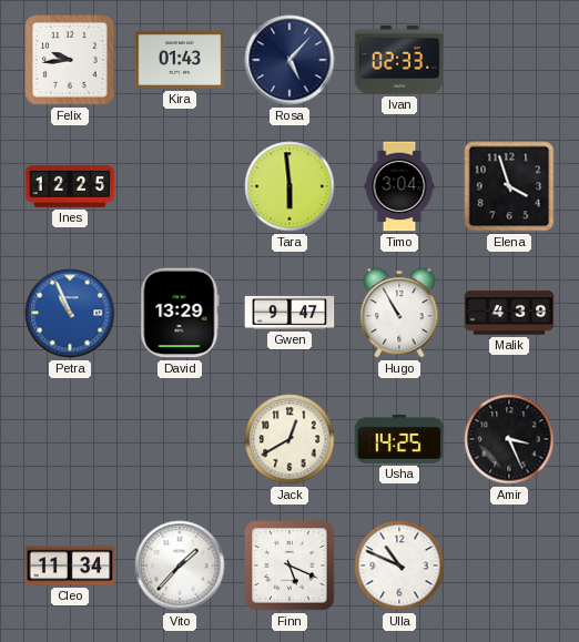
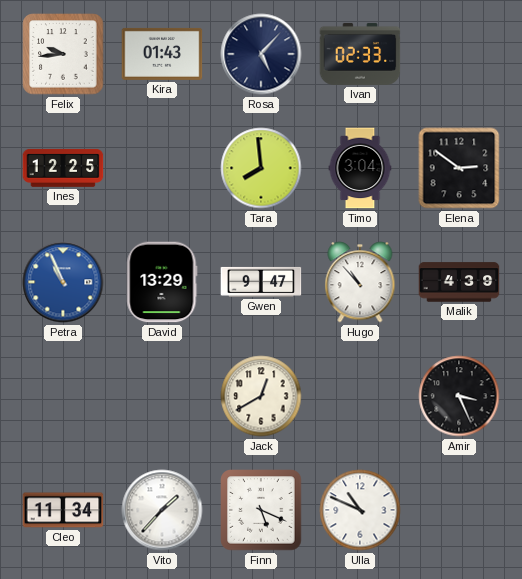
Tara: 5:59 -> 7:59
Elena: 3:57 -> 2:51
Hugo: 10:55 -> 10:53
Usha: 14:25 -> none
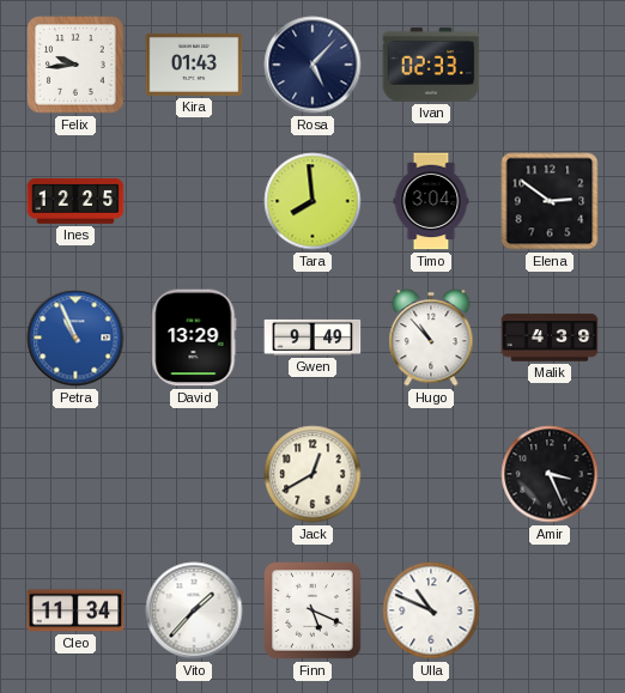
Gwen: 9:47 -> 9:49
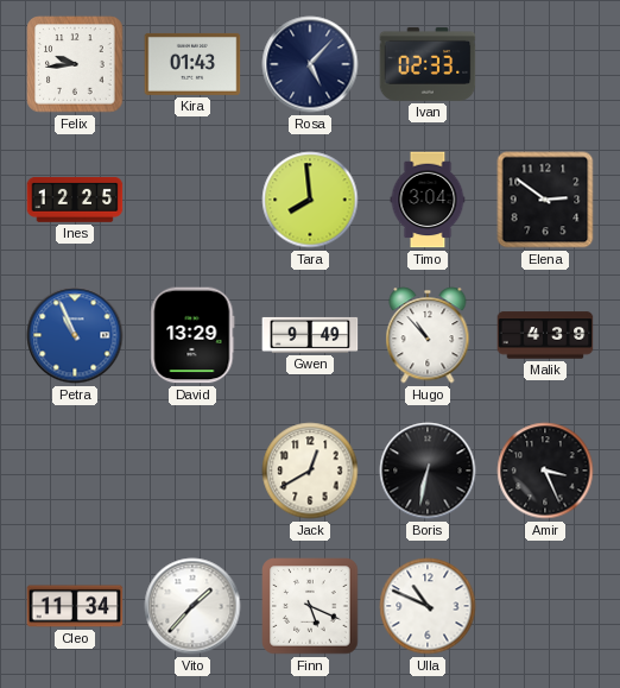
Boris: none -> 6:32
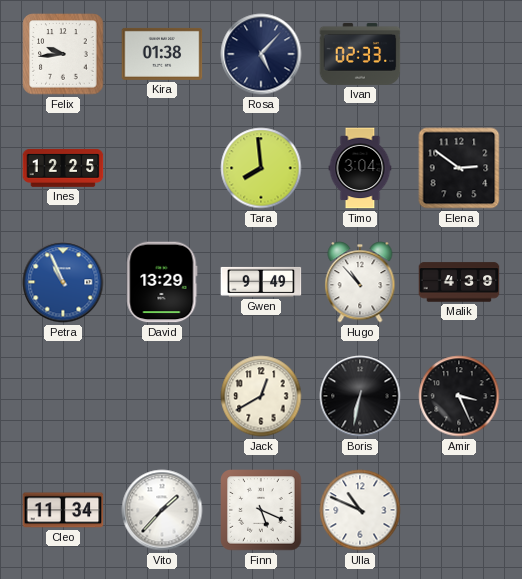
Kira: 01:43 -> 01:38
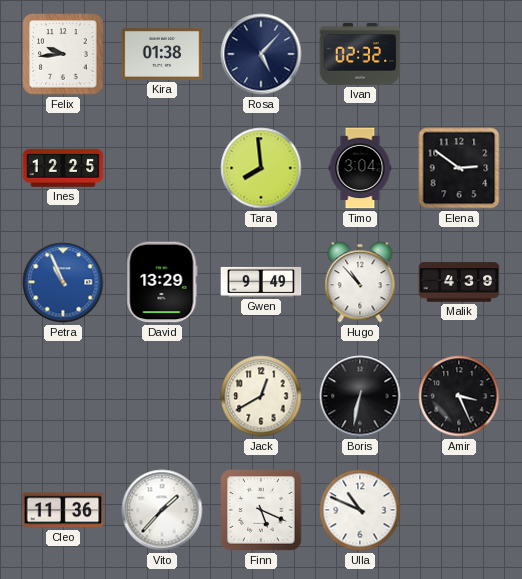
Ivan: 02:33 -> 02:32
Cleo: 11:34 -> 11:36
